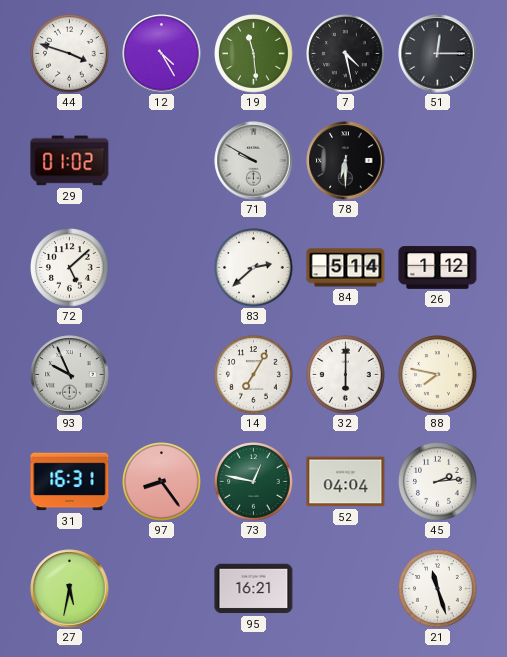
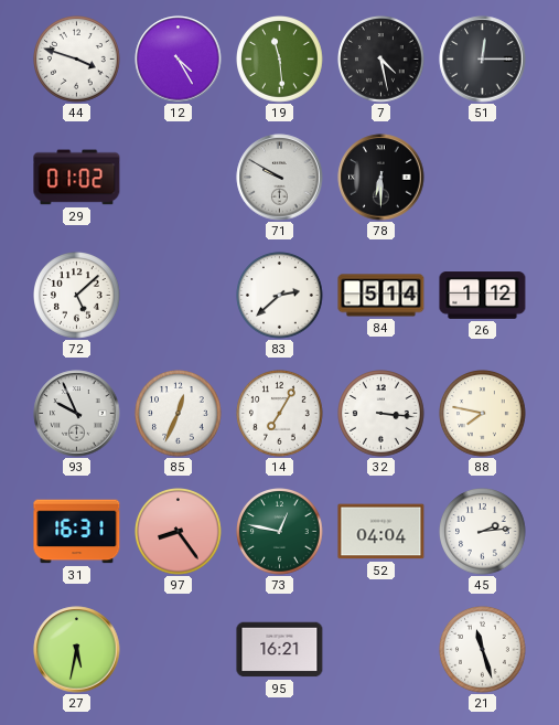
85: none -> 12:34
32: 6:00 -> 3:16
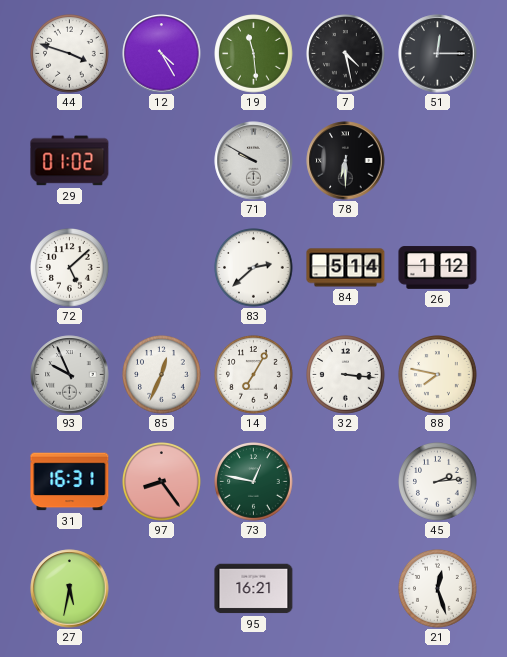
52: 04:04 -> none
21: 11:27 -> 12:27
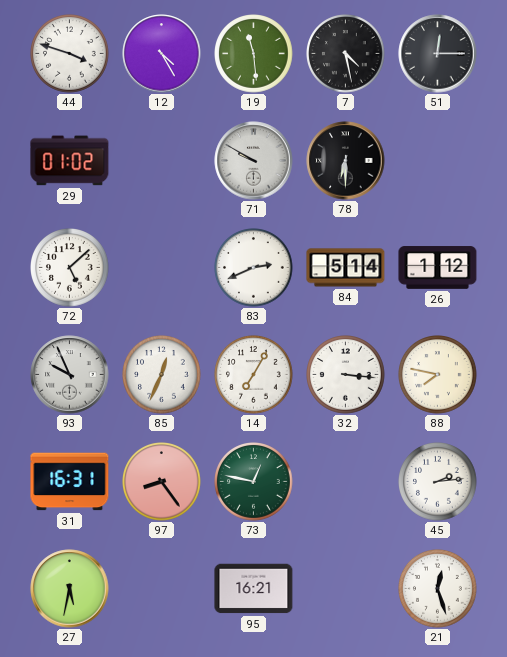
83: 2:38 -> 2:41
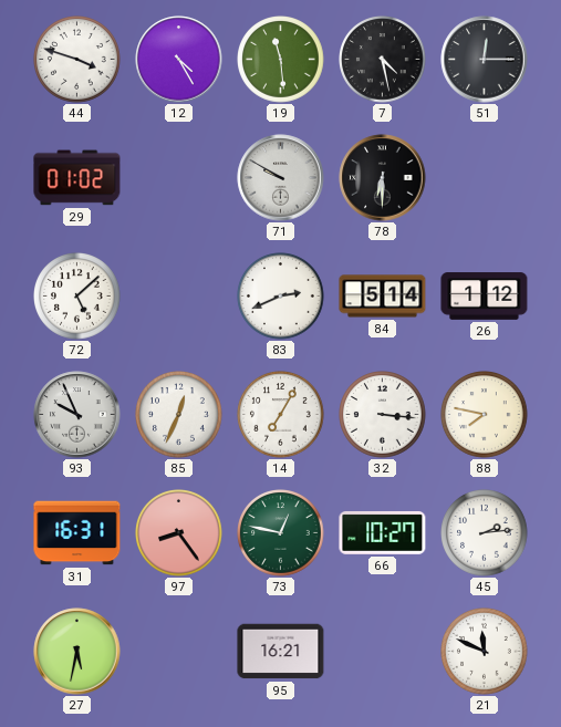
66: none -> 10:27
21: 12:27 -> 11:49
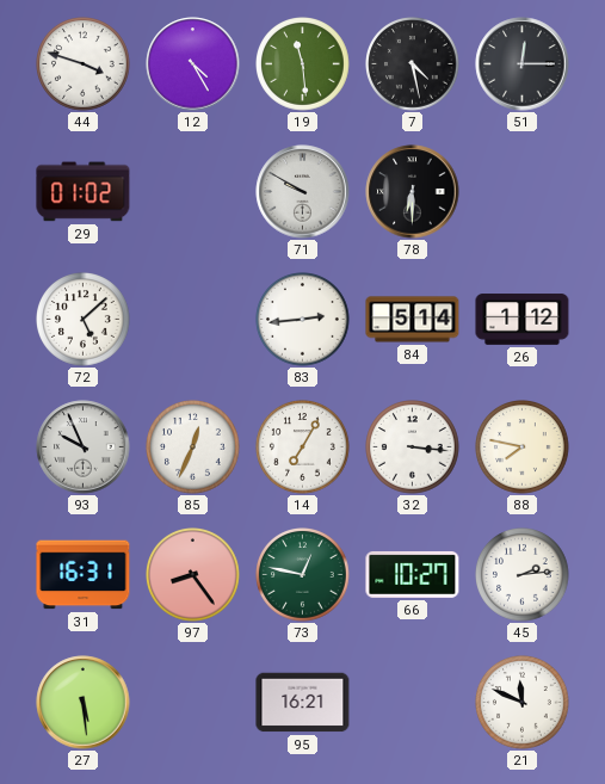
83: 2:41 -> 2:44
27: 5:32 -> 5:29
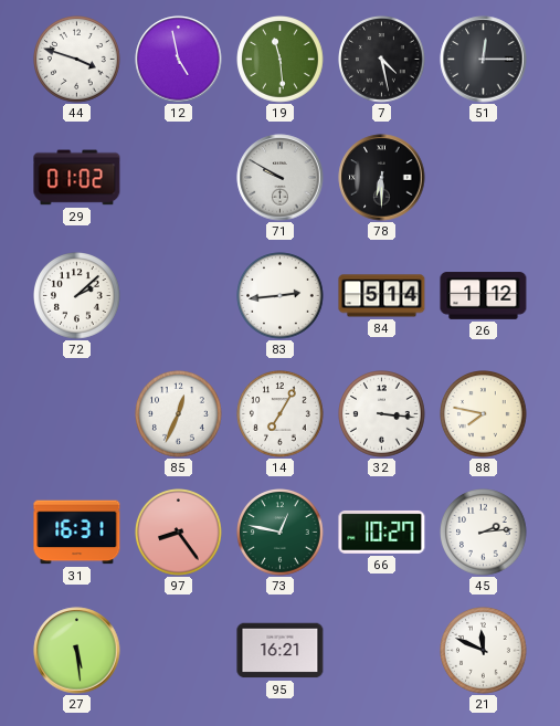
12: 4:25 -> 4:58
72: 5:08 -> 2:08
93: 9:56 -> none
